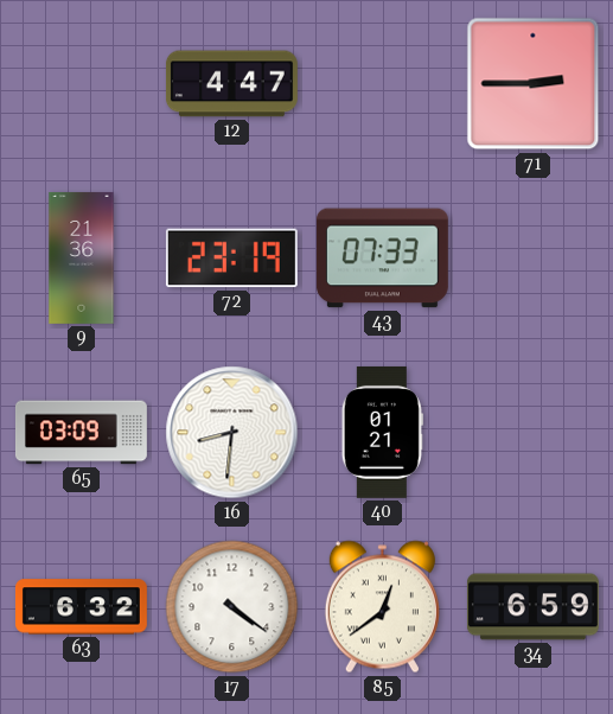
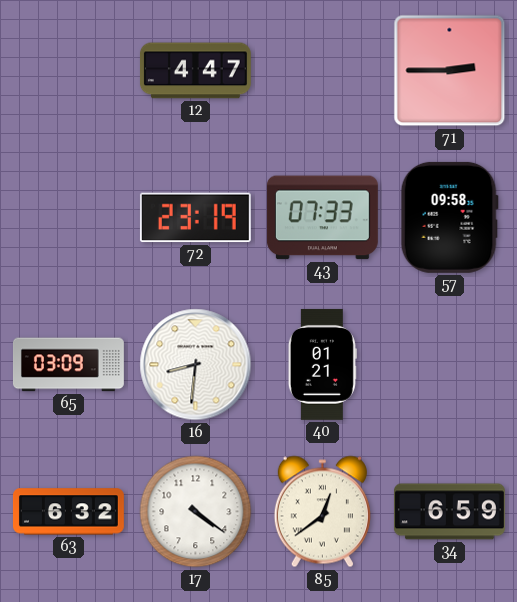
9: 21:36 -> none
57: none -> 09:58
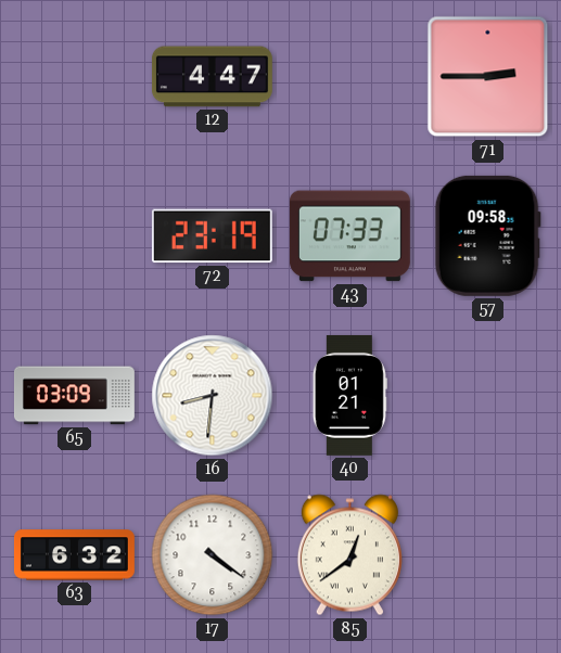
34: 6:59 -> none
